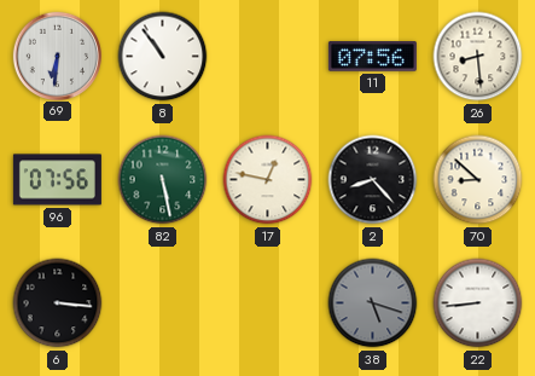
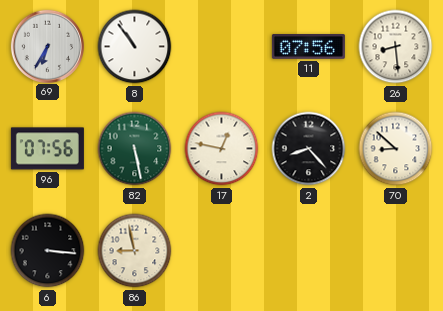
69: 6:31 -> 6:35
86: none -> 8:58
38: 5:18 -> none
22: 8:44 -> none
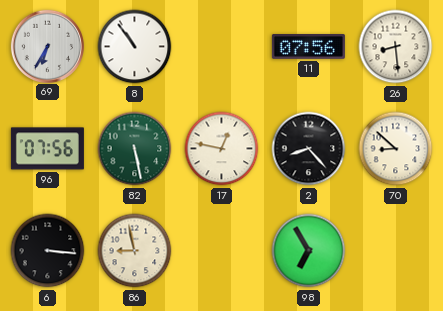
98: none -> 6:55
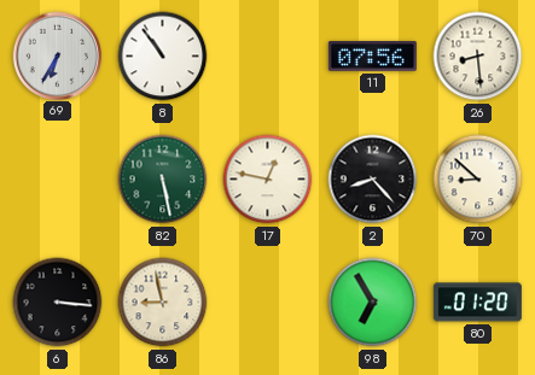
96: 07:56 -> none
80: none -> 01:20
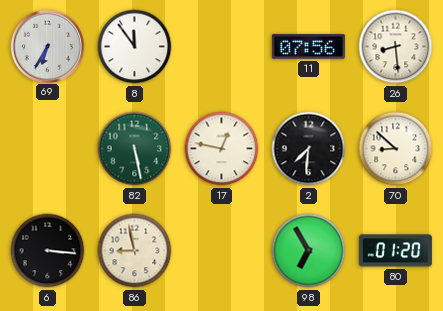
8: 10:54 -> 11:54
2: 8:23 -> 7:31
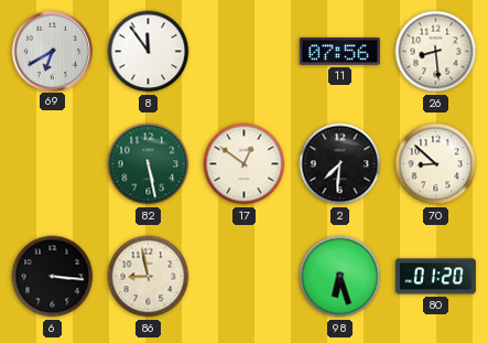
69: 6:35 -> 6:40
17: 12:47 -> 12:51
98: 6:55 -> 6:27
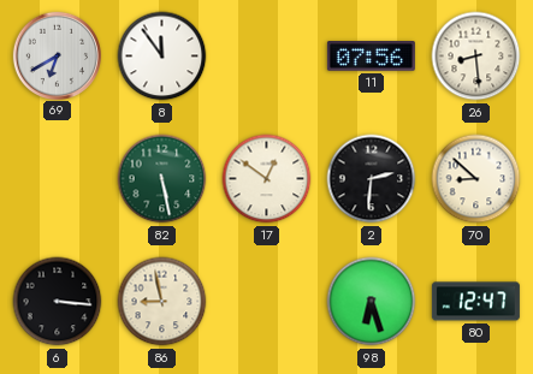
2: 7:31 -> 2:31
80: 01:20 -> 12:47
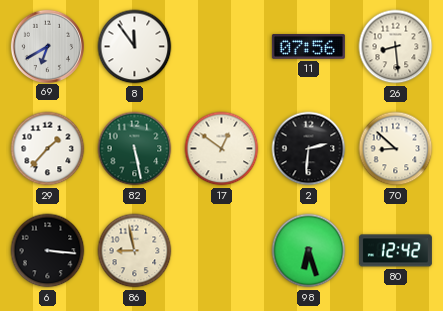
29: none -> 1:37
80: 12:47 -> 12:42
